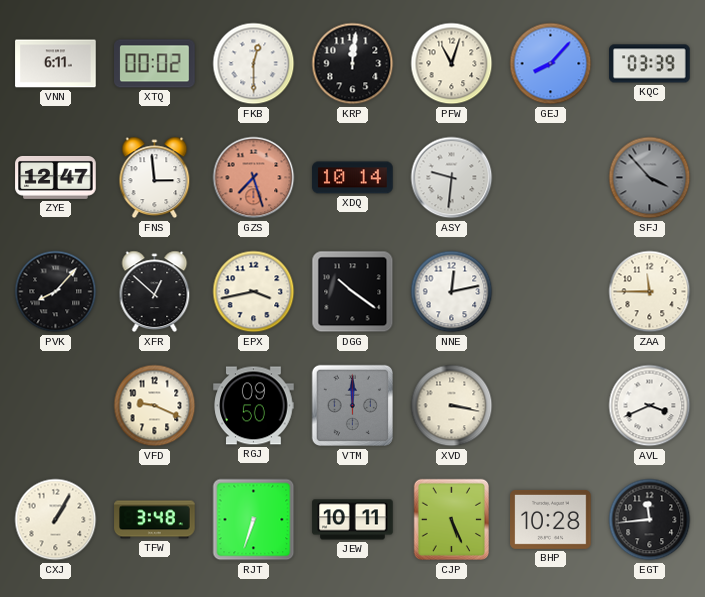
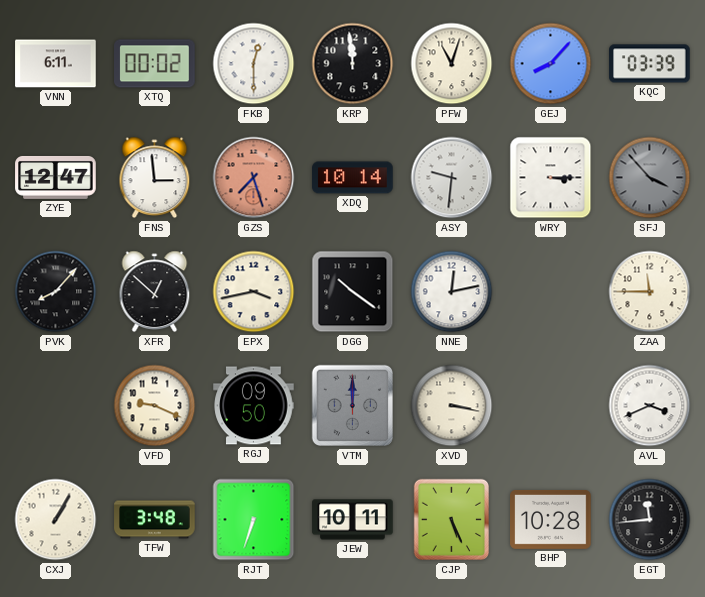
KRP: 12:01 -> 11:59
WRY: none -> 3:15
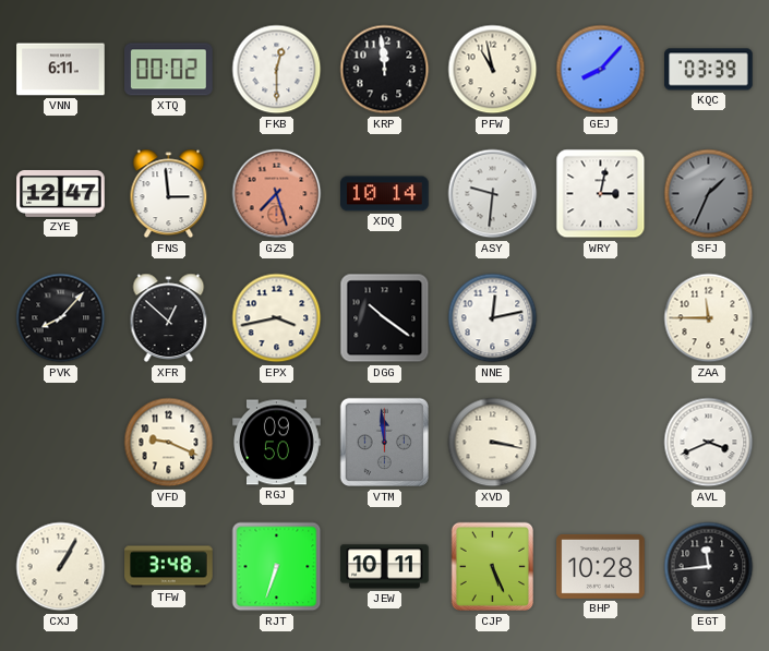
PFW: 11:03 -> 10:58
WRY: 3:15 -> 3:02
SFJ: 3:53 -> 1:34
VTM: 12:00 -> 11:59
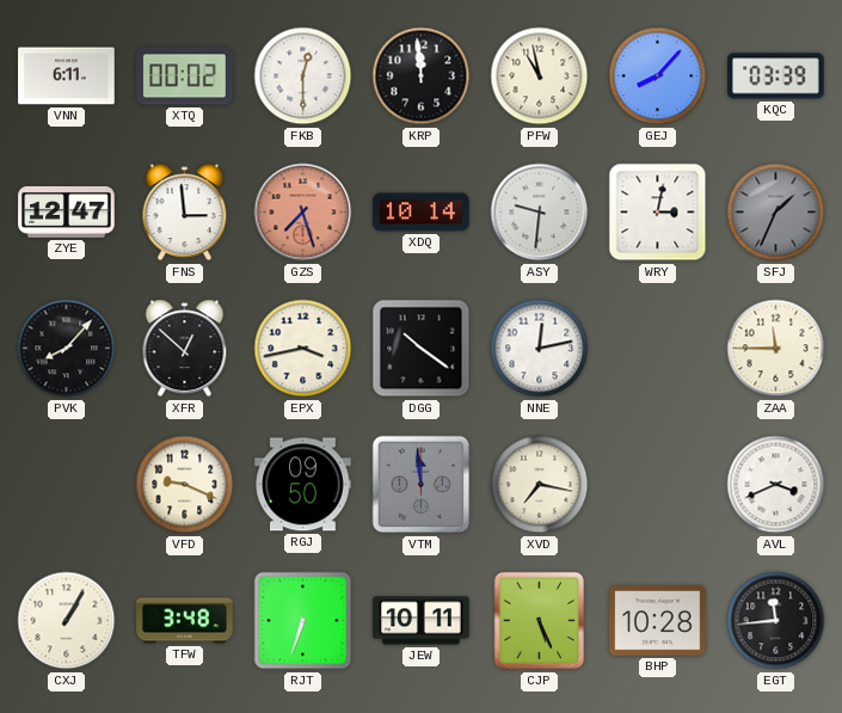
XVD: 3:17 -> 7:17
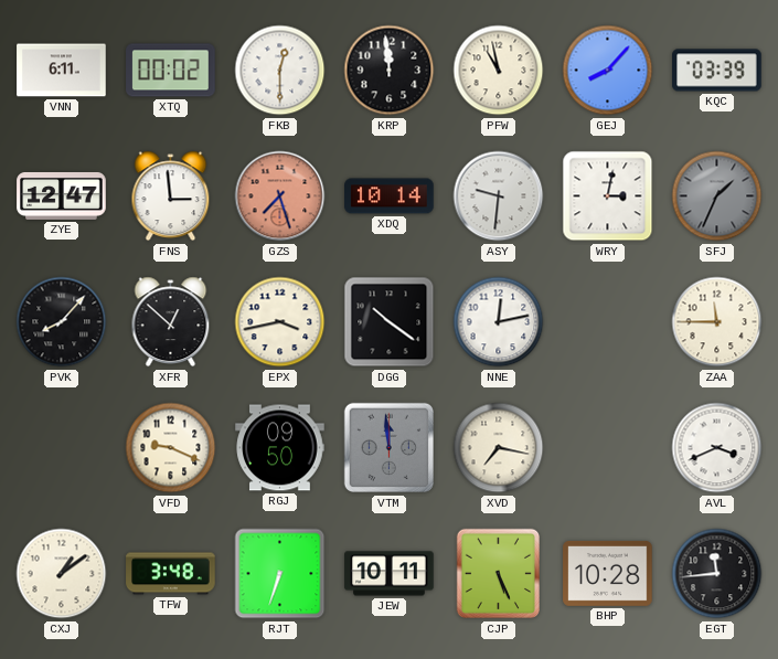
CXJ: 1:05 -> 1:09
